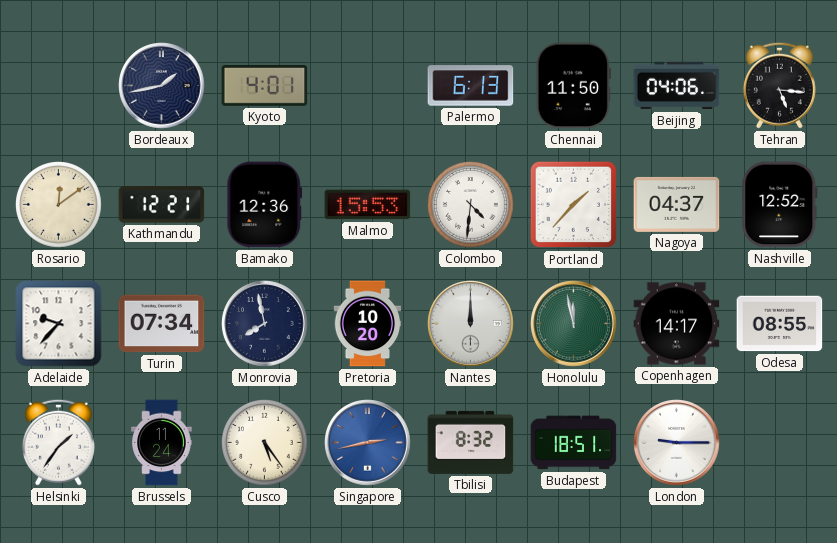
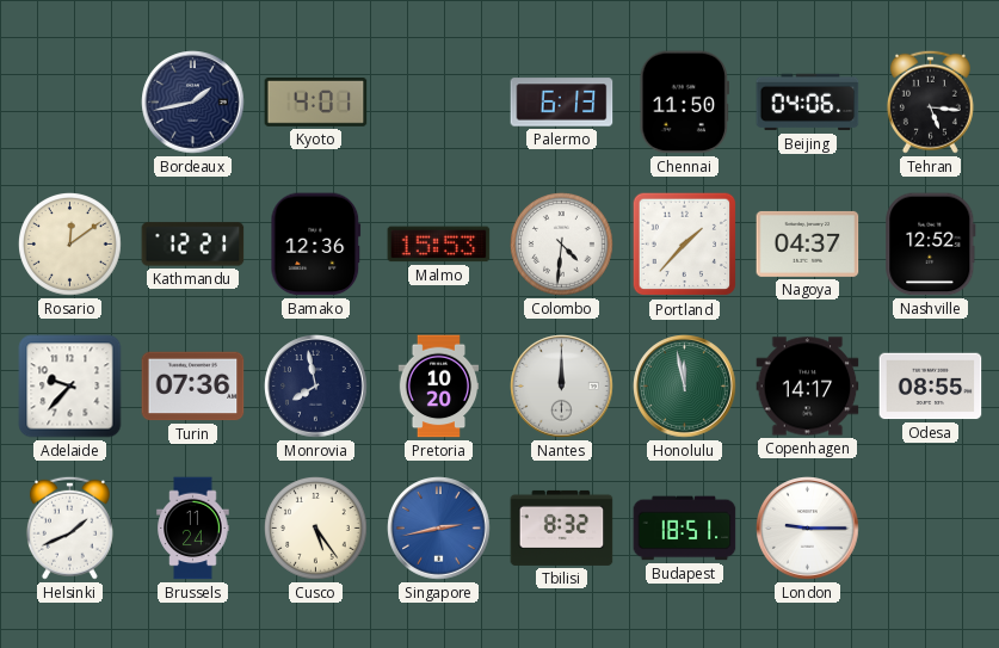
Turin: 07:34 -> 07:36
Helsinki: 1:36 -> 1:41
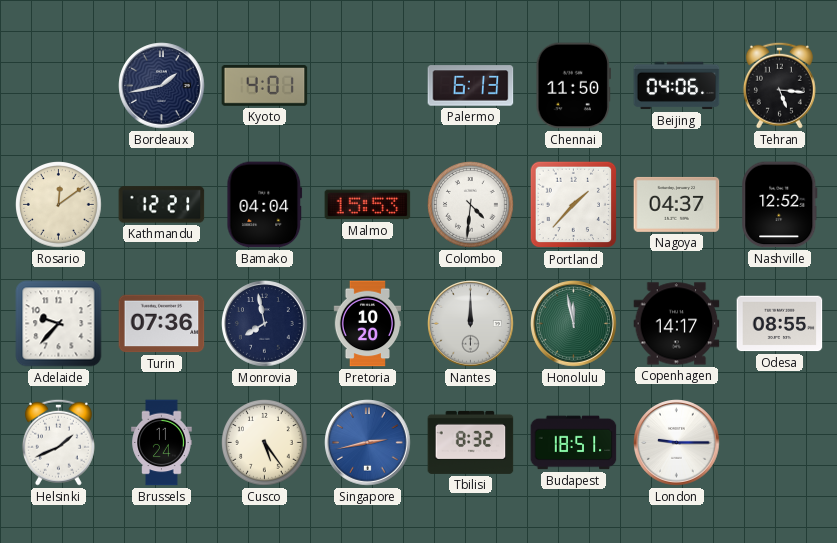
Bamako: 12:36 -> 04:04
